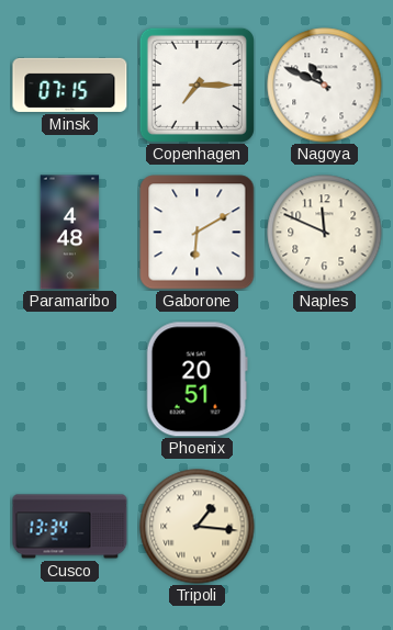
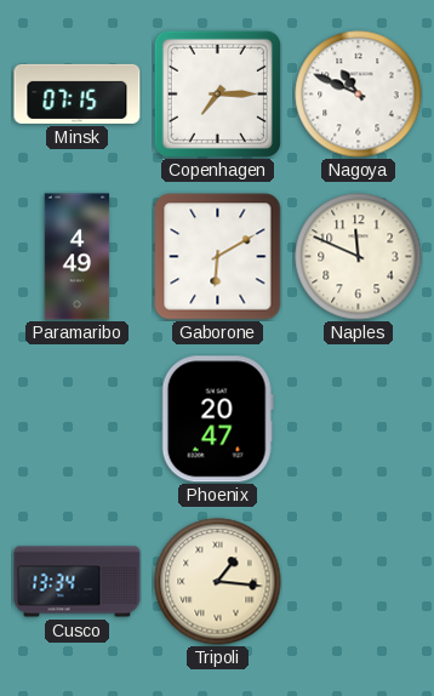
Paramaribo: 4:48 -> 4:49
Phoenix: 20:51 -> 20:47
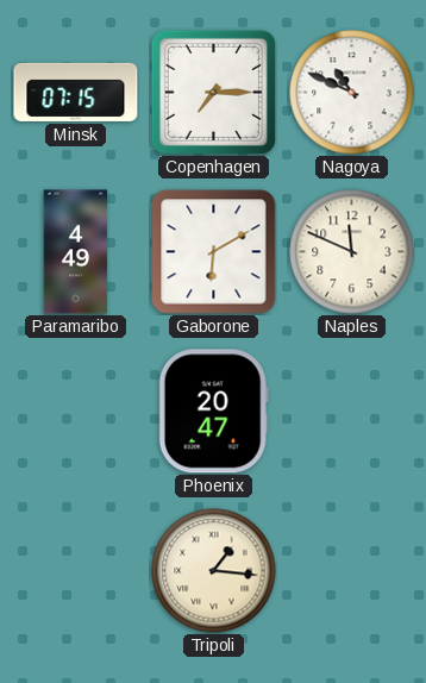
Cusco: 13:34 -> none
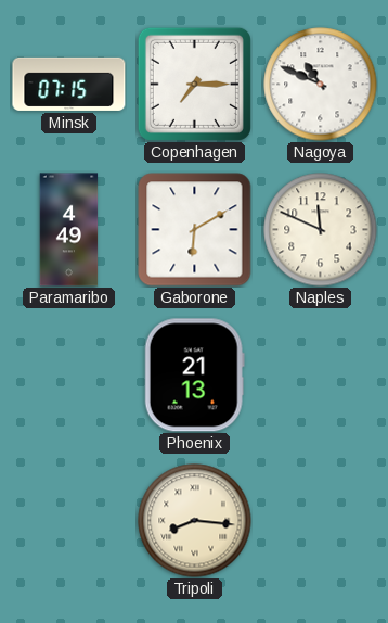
Phoenix: 20:47 -> 21:13
Tripoli: 1:16 -> 8:16
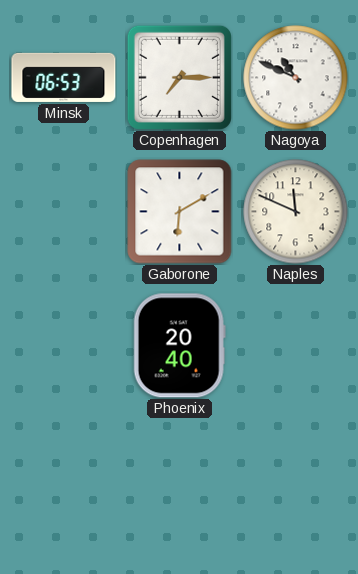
Minsk: 07:15 -> 06:53
Paramaribo: 4:49 -> none
Phoenix: 21:13 -> 20:40
Tripoli: 8:16 -> none
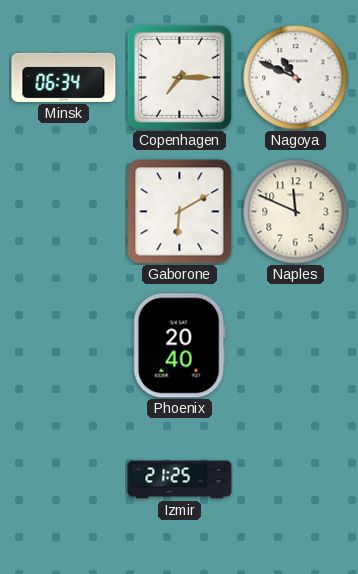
Minsk: 06:53 -> 06:34
Izmir: none -> 21:25
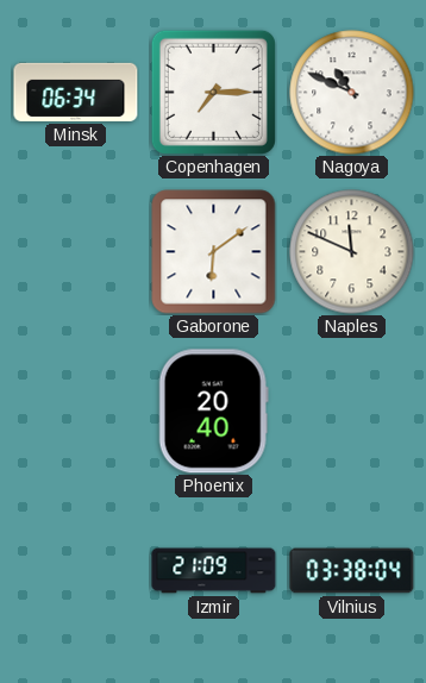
Gaborone: 6:10 -> 6:09
Izmir: 21:25 -> 21:09
Vilnius: none -> 03:38
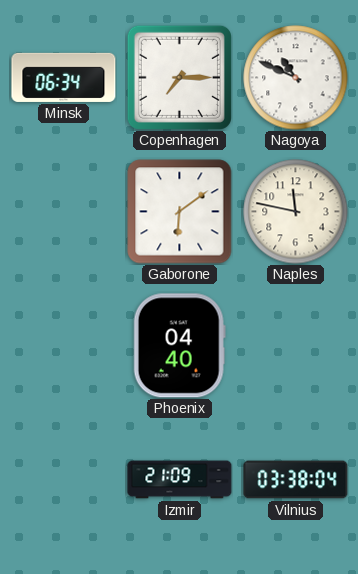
Naples: 11:49 -> 11:47
Phoenix: 20:40 -> 04:40
